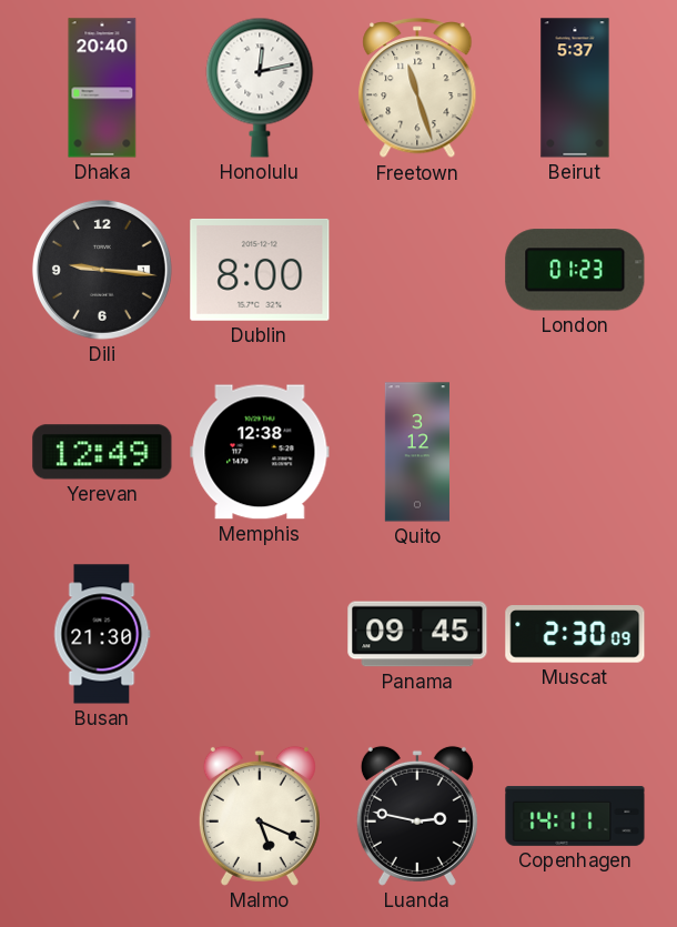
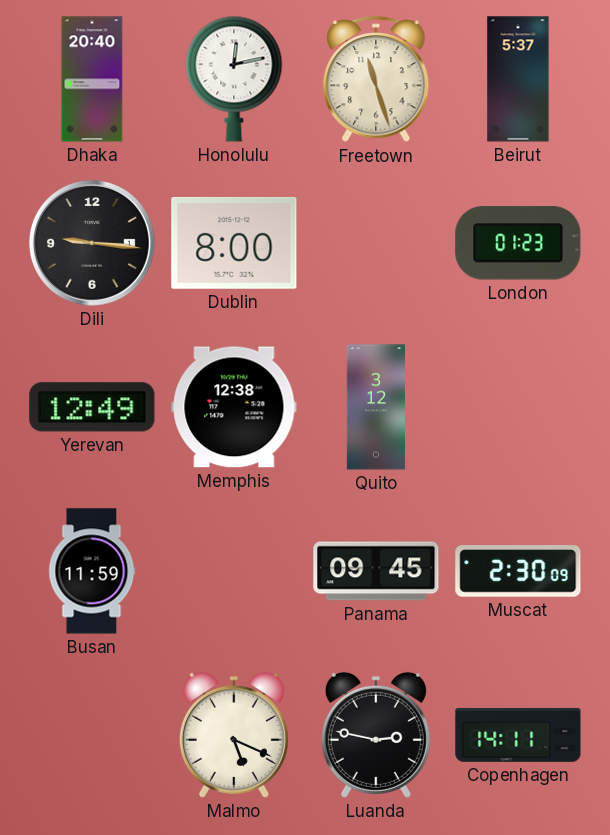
Busan: 21:30 -> 11:59
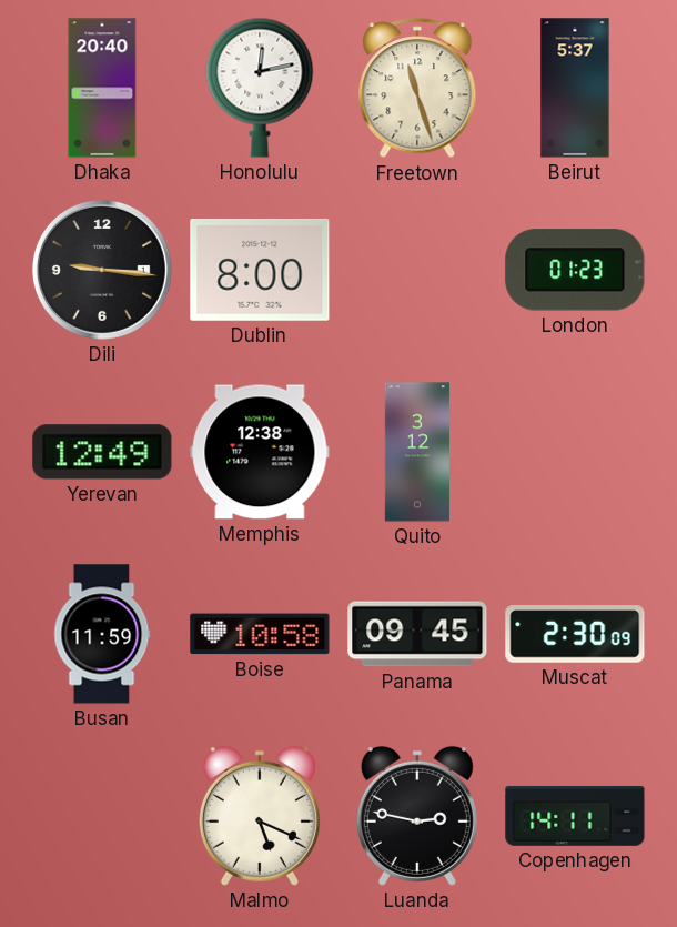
Boise: none -> 10:58
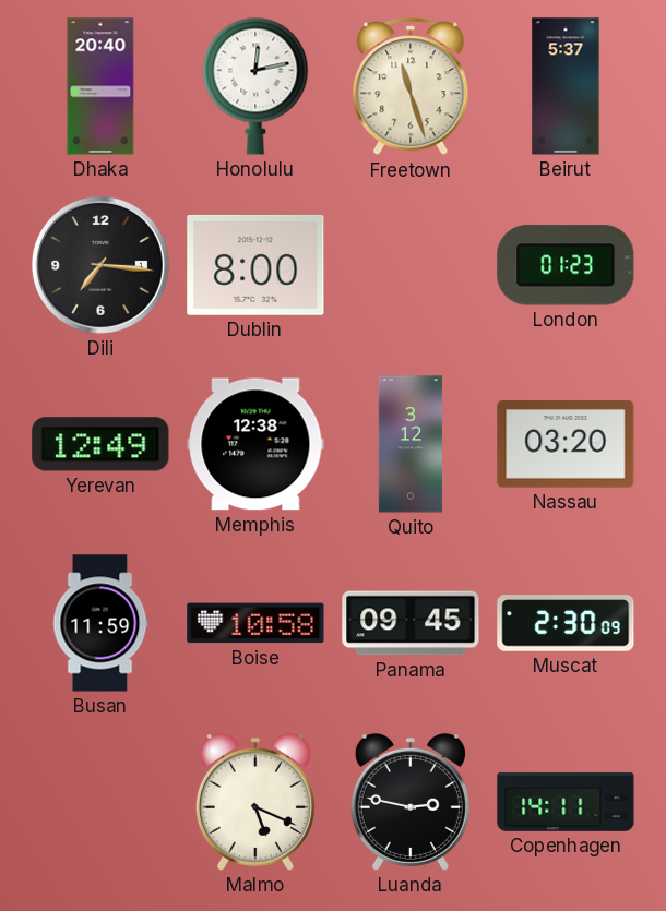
Dili: 9:16 -> 7:16
Nassau: none -> 03:20
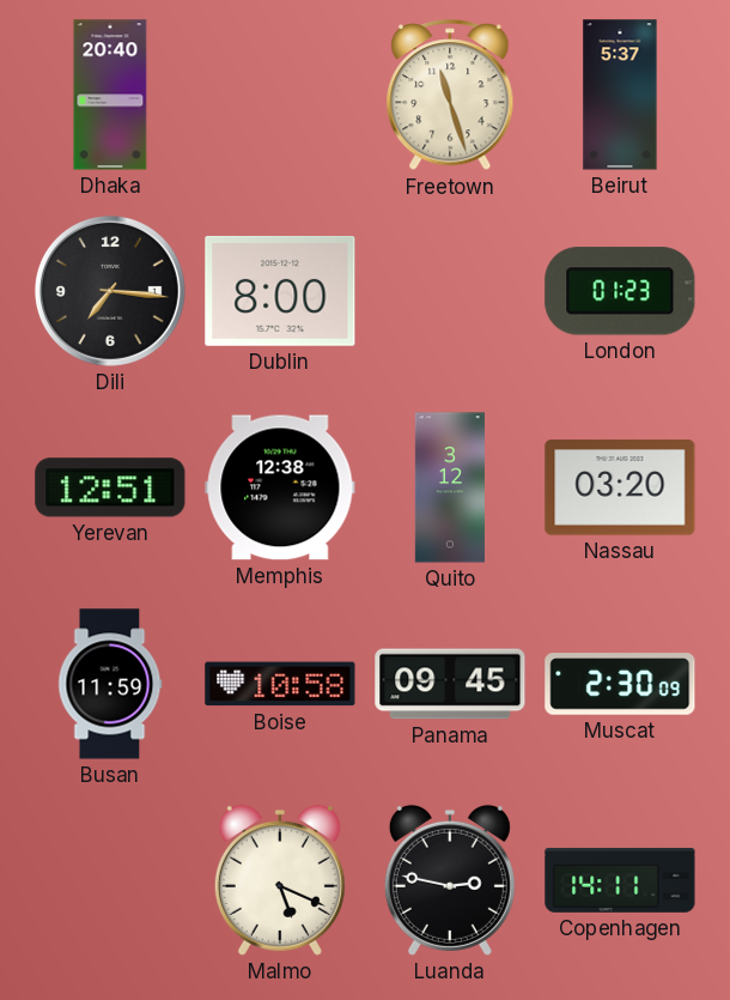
Honolulu: 12:13 -> none
Yerevan: 12:49 -> 12:51
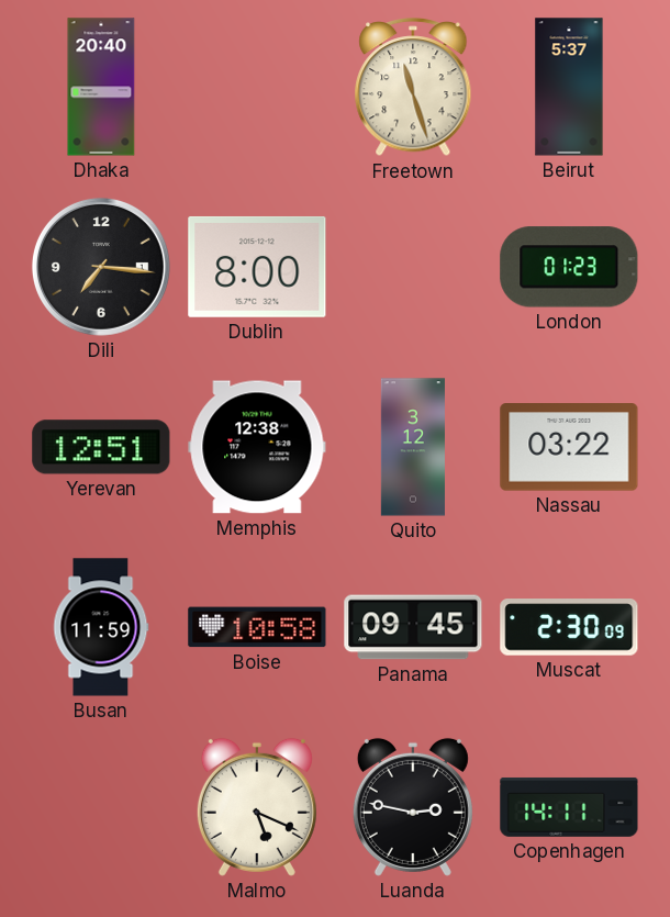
Nassau: 03:20 -> 03:22
